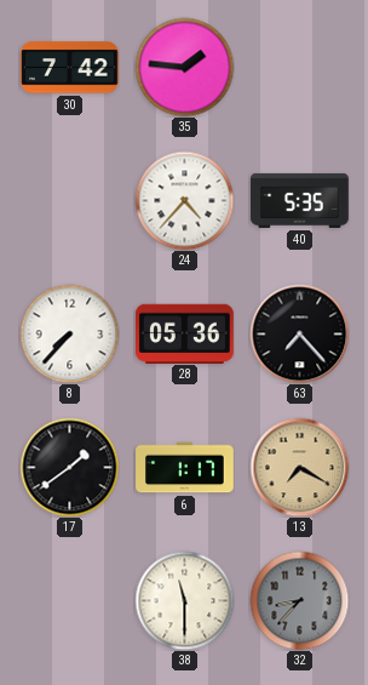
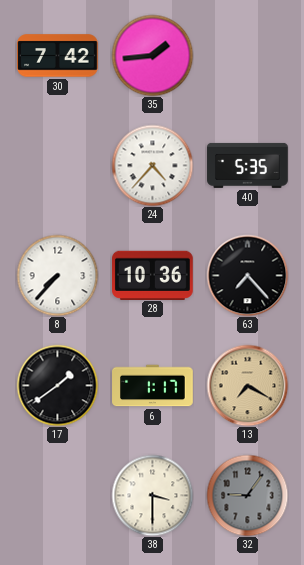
35: 1:46 -> 1:44
28: 05:36 -> 10:36
38: 11:30 -> 3:30
32: 8:37 -> 9:06
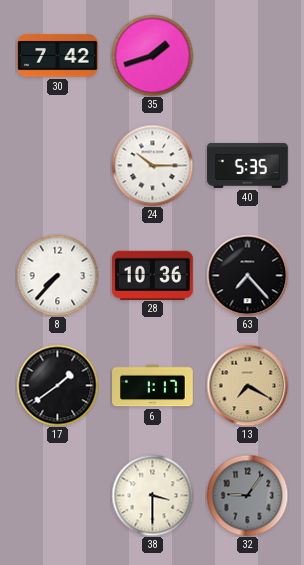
35: 1:44 -> 1:42
24: 4:37 -> 10:15
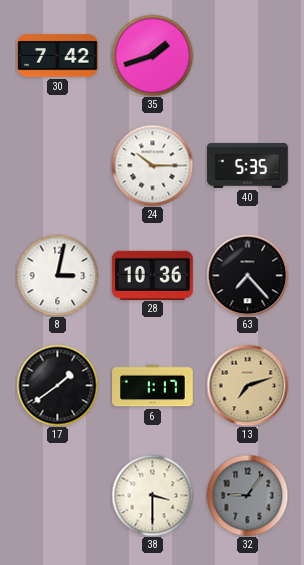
8: 7:37 -> 3:02
13: 7:20 -> 7:12
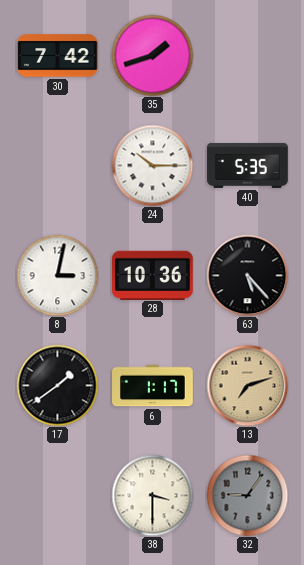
63: 7:23 -> 5:23
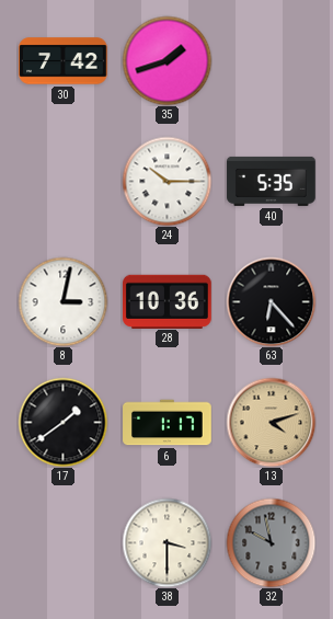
63: 5:23 -> 6:23
13: 7:12 -> 4:12
32: 9:06 -> 9:58
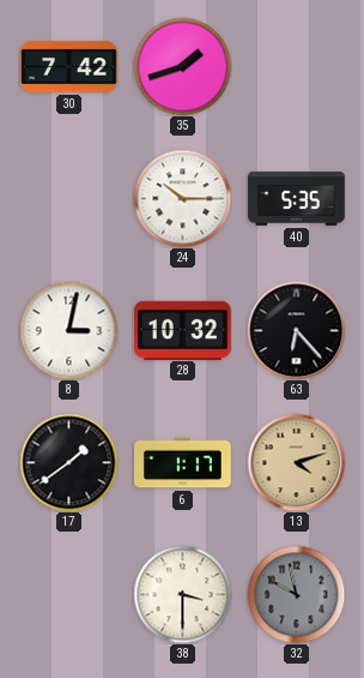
28: 10:36 -> 10:32
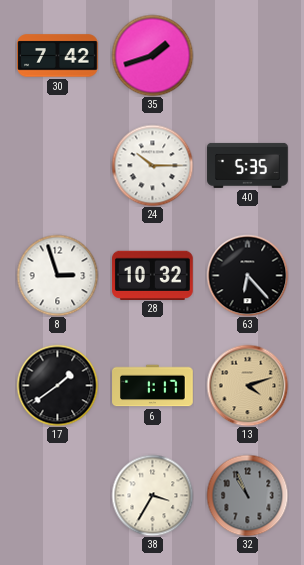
8: 3:02 -> 2:57
38: 3:30 -> 3:35
32: 9:58 -> 10:56
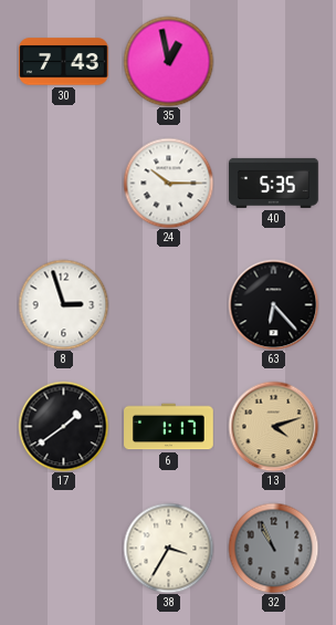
30: 7:42 -> 7:43
35: 1:42 -> 12:58
28: 10:32 -> none
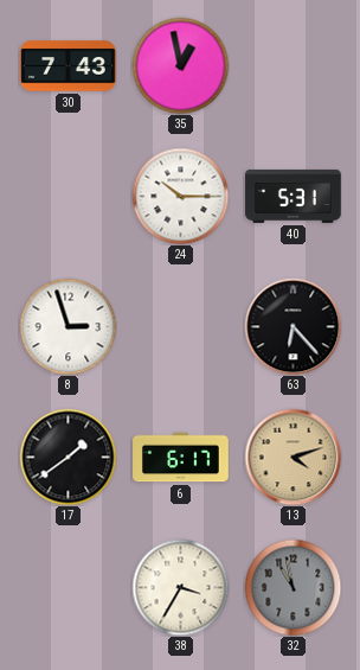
40: 5:35 -> 5:31
6: 1:17 -> 6:17
32: 10:56 -> 10:58
